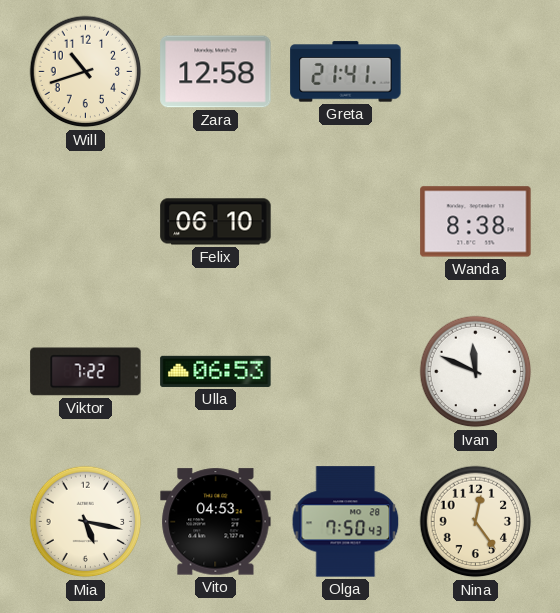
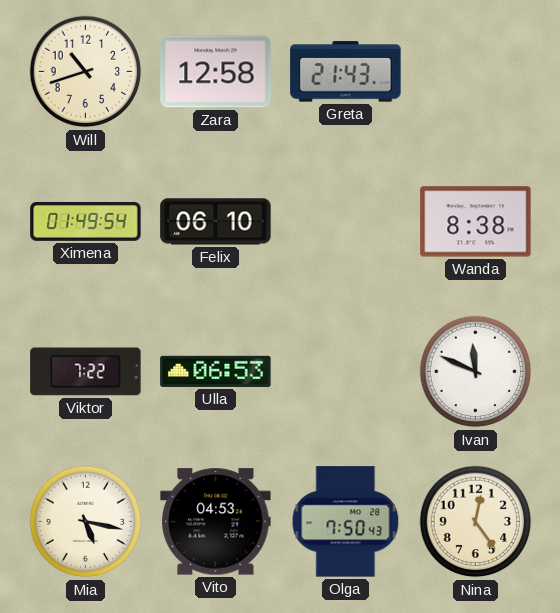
Greta: 21:41 -> 21:43
Ximena: none -> 01:49
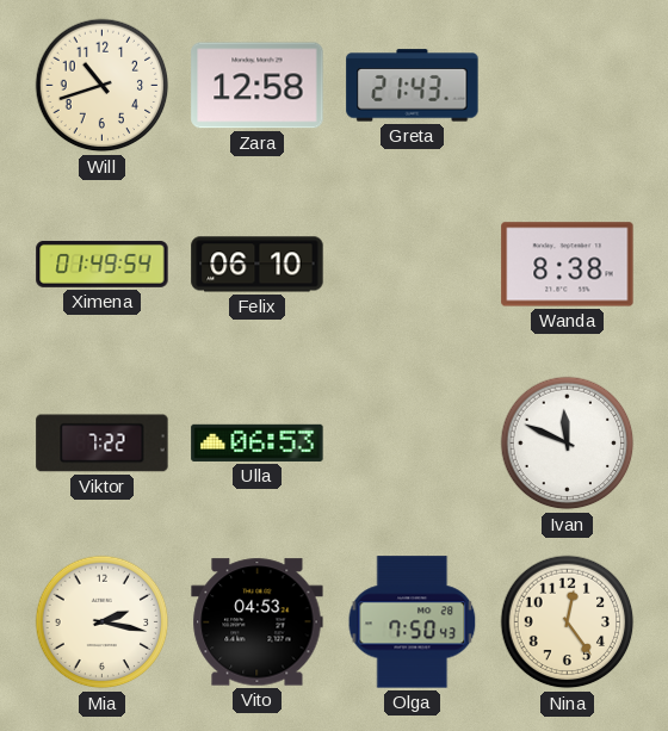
Mia: 5:17 -> 2:17
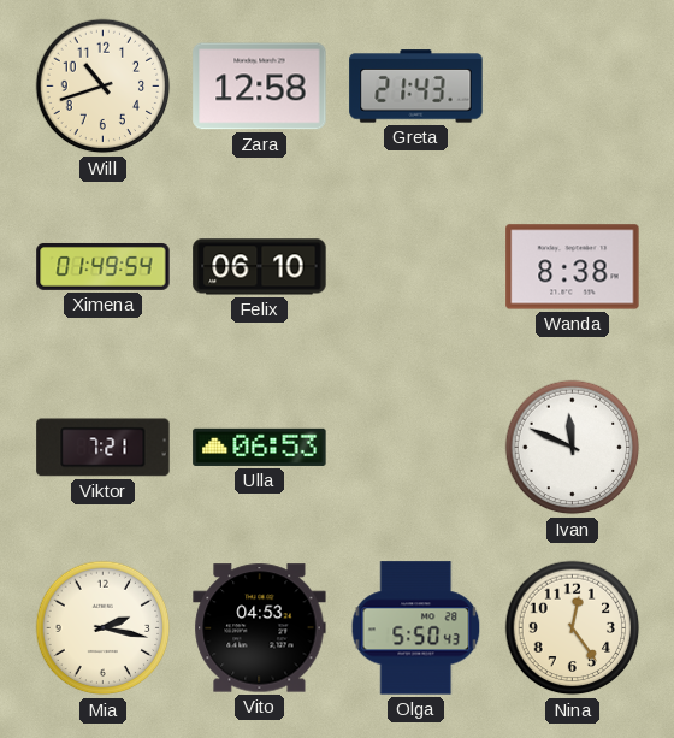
Viktor: 7:22 -> 7:21
Olga: 7:50 -> 5:50
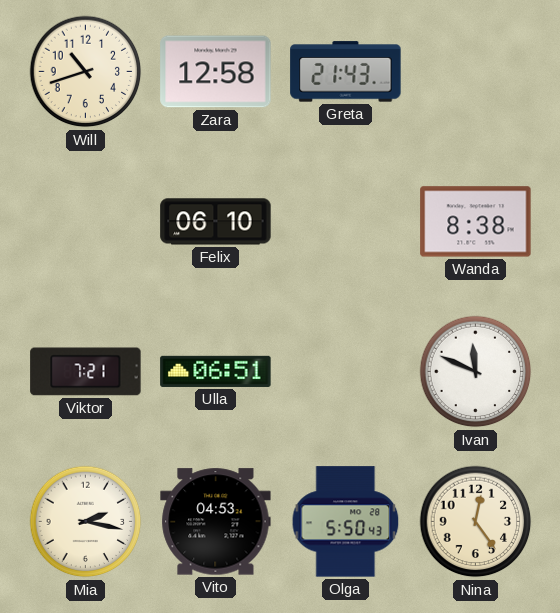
Ximena: 01:49 -> none
Ulla: 06:53 -> 06:51
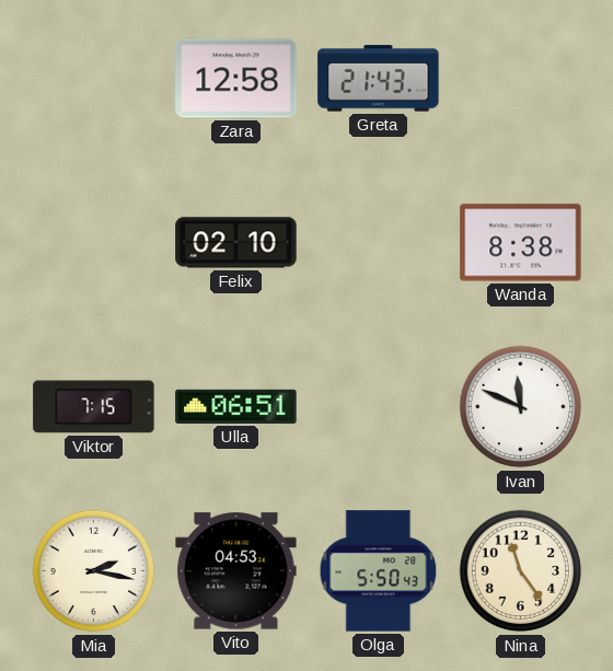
Will: 10:42 -> none
Felix: 06:10 -> 02:10
Viktor: 7:21 -> 7:15
Nina: 12:24 -> 11:24
